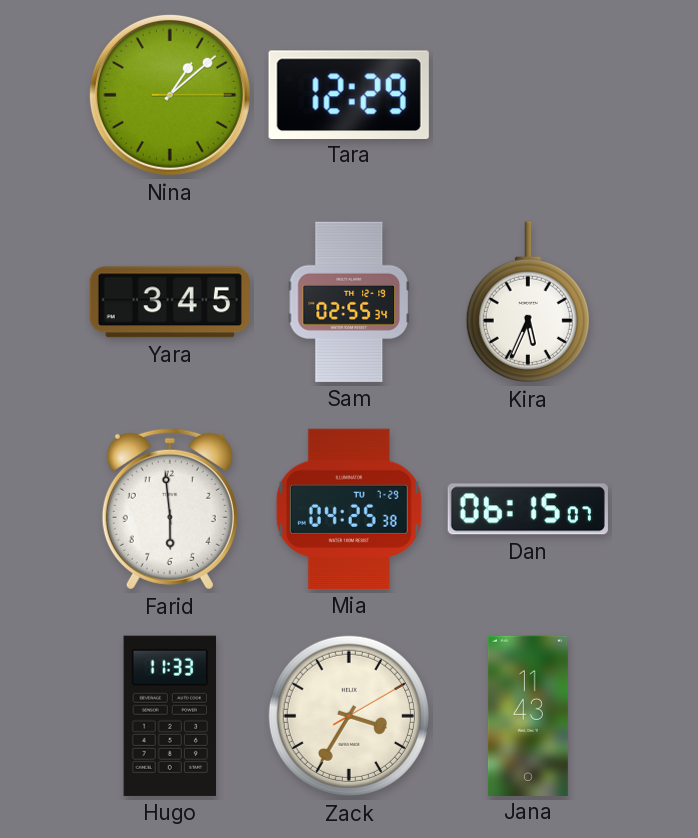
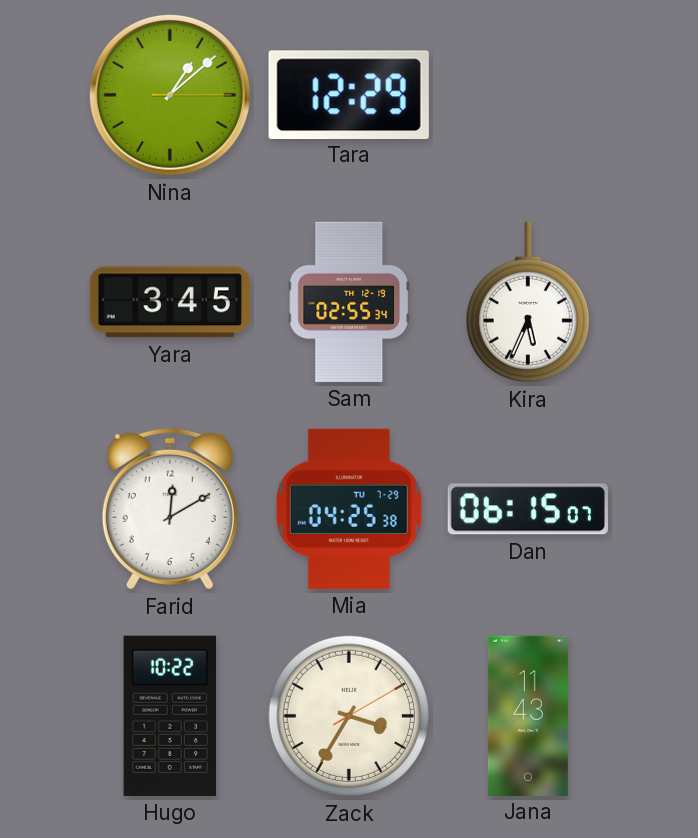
Farid: 5:59 -> 12:10
Hugo: 11:33 -> 10:22
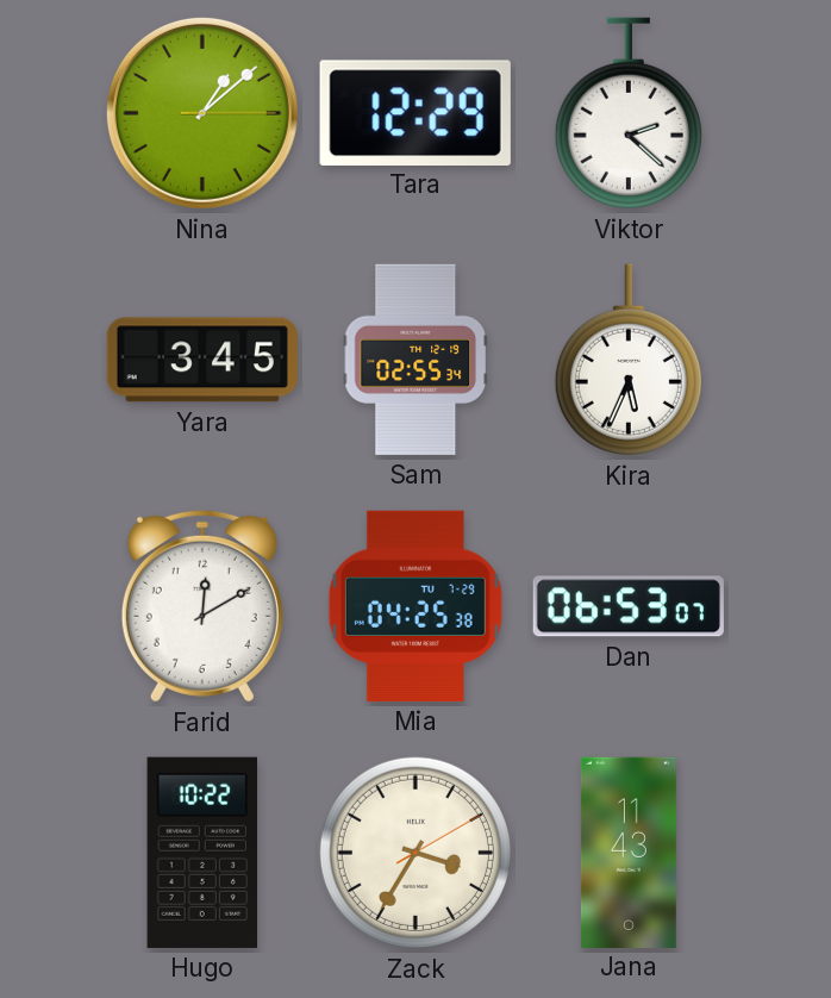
Viktor: none -> 2:22
Dan: 06:15 -> 06:53
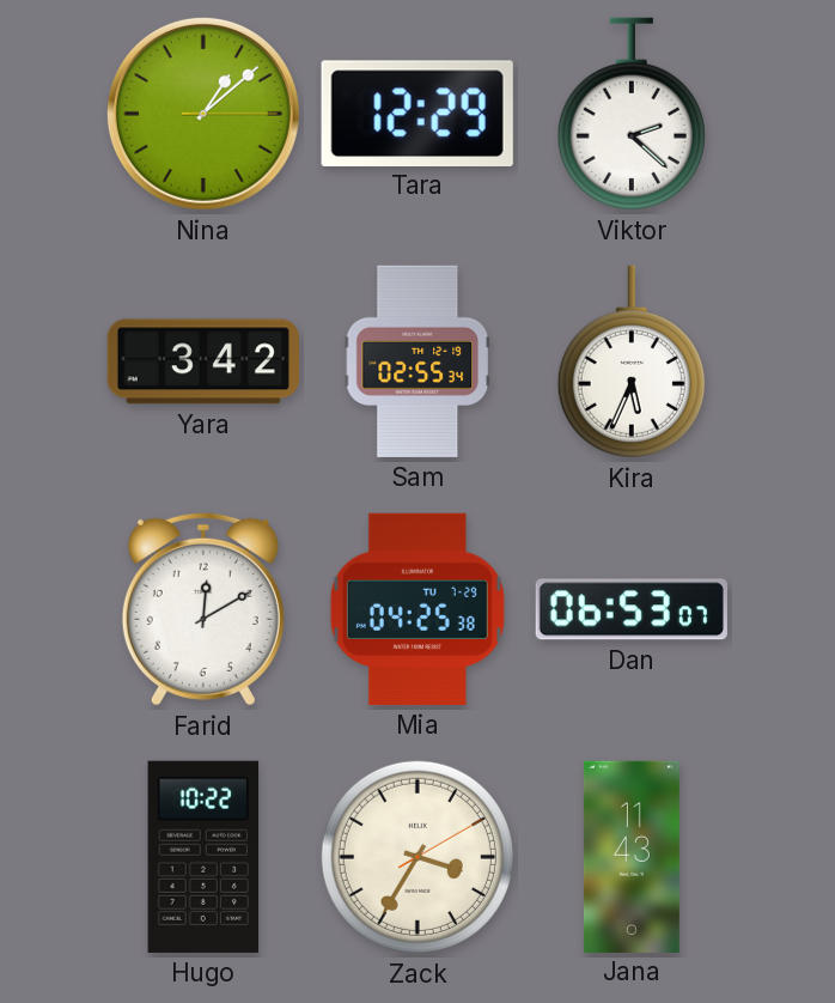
Yara: 3:45 -> 3:42
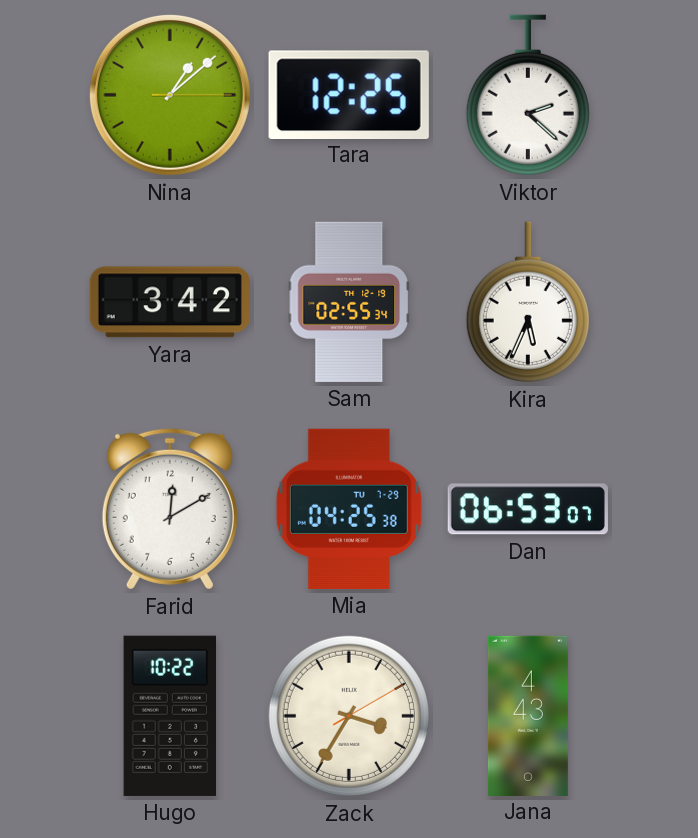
Tara: 12:29 -> 12:25
Jana: 11:43 -> 4:43
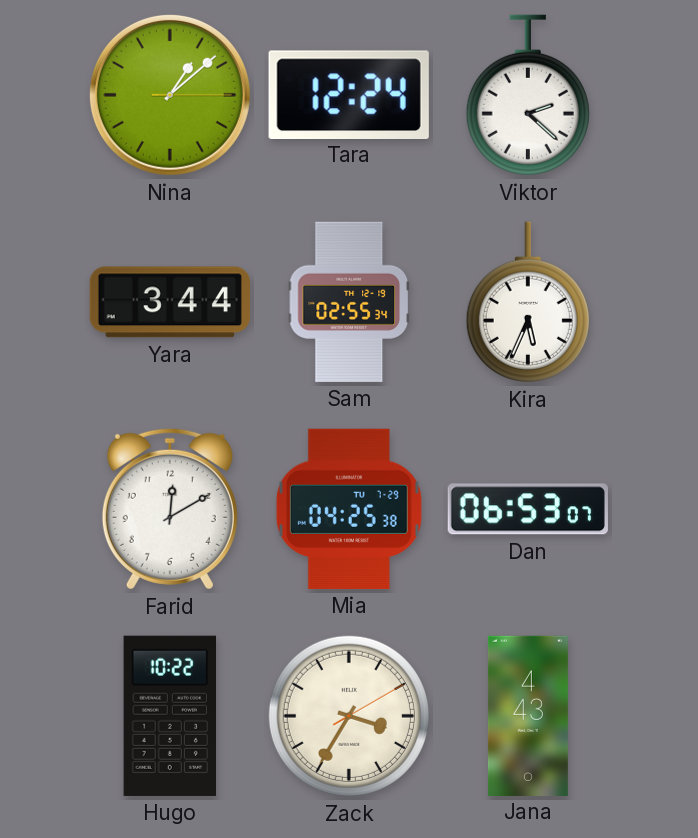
Tara: 12:25 -> 12:24
Yara: 3:42 -> 3:44
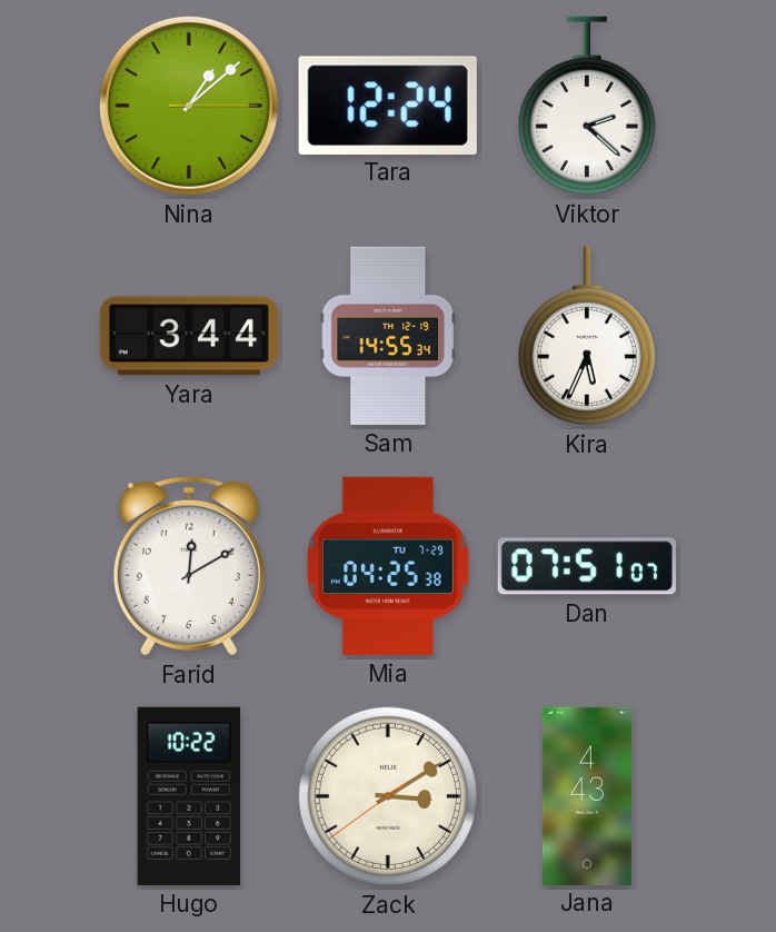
Sam: 02:55 -> 14:55
Dan: 06:53 -> 07:51
Zack: 3:35 -> 3:09
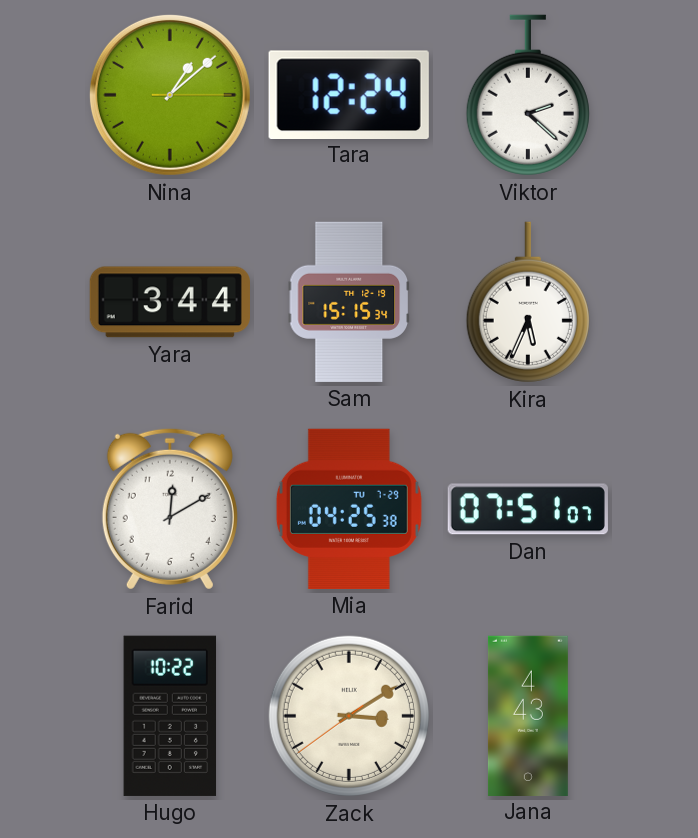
Sam: 14:55 -> 15:15
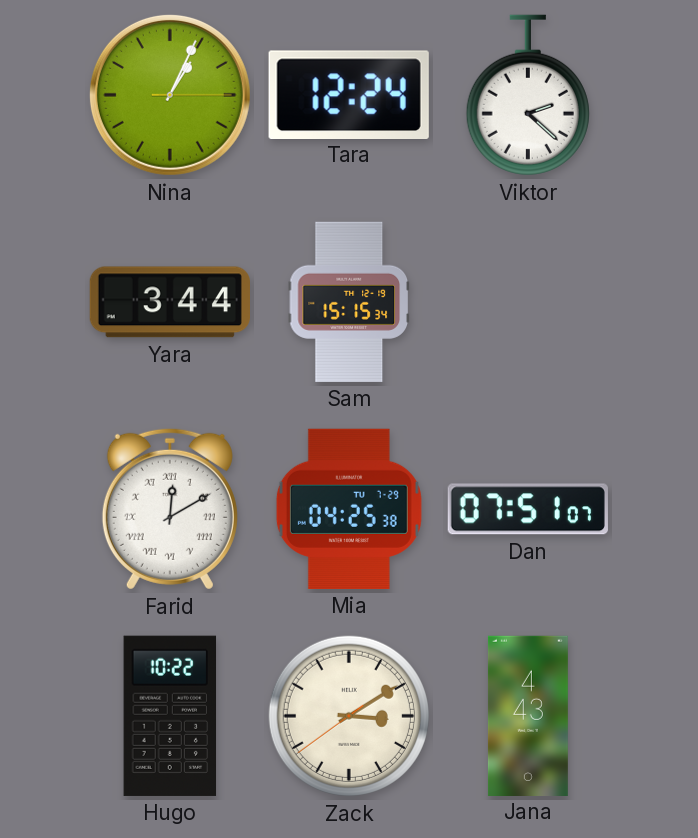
Nina: 1:08 -> 1:04
Kira: 5:34 -> none
Farid numerals: Arabic -> Roman
